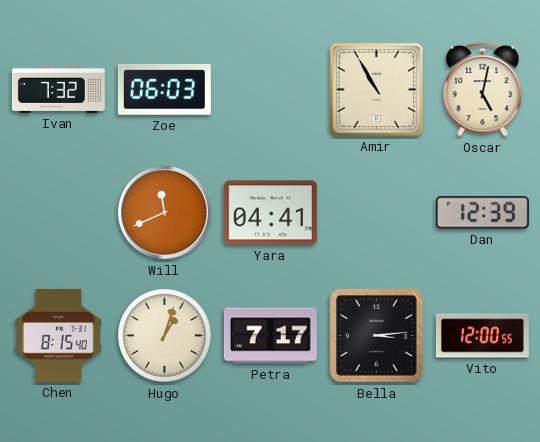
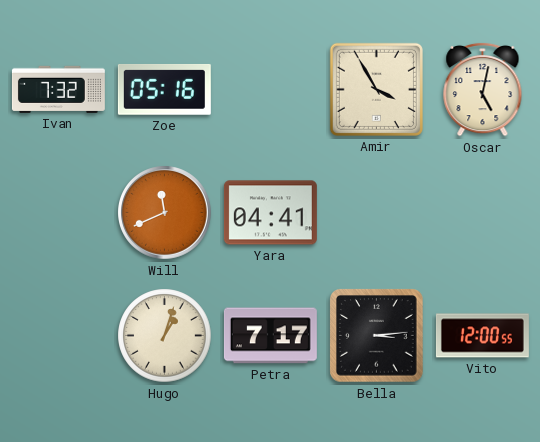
Zoe: 06:03 -> 05:16
Amir: 10:55 -> 3:55
Dan: 12:39 -> none
Chen: 8:15 -> none
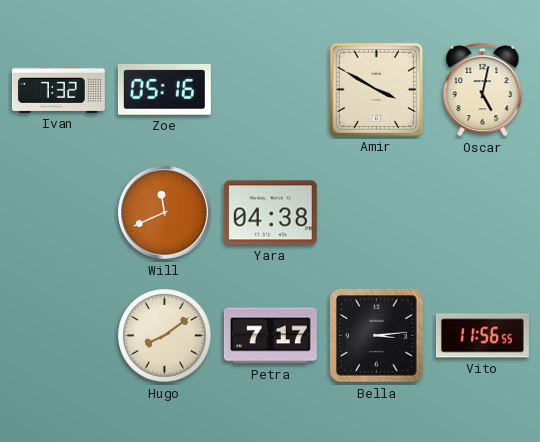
Amir: 3:55 -> 3:50
Yara: 04:41 -> 04:38
Hugo: 1:03 -> 8:09
Vito: 12:00 -> 11:56
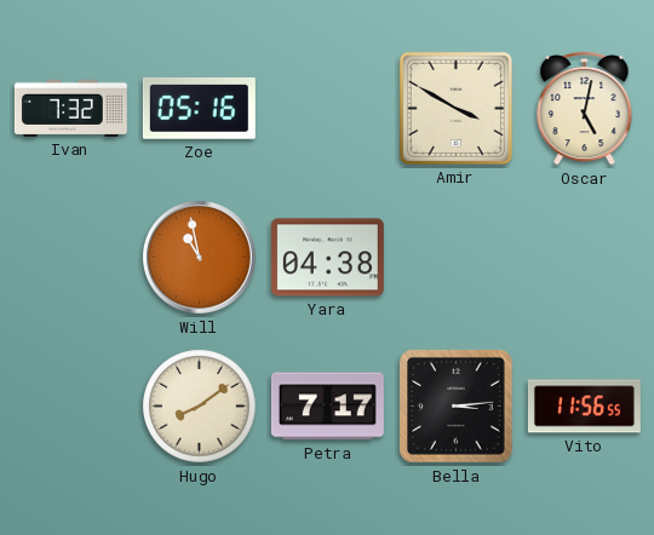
Will: 11:41 -> 10:58
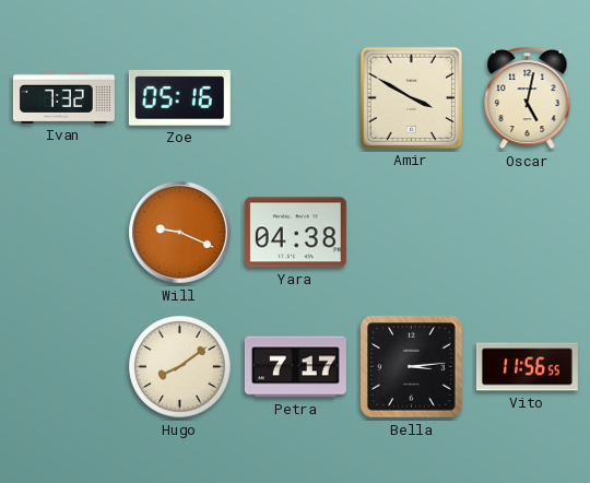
Will: 10:58 -> 9:19
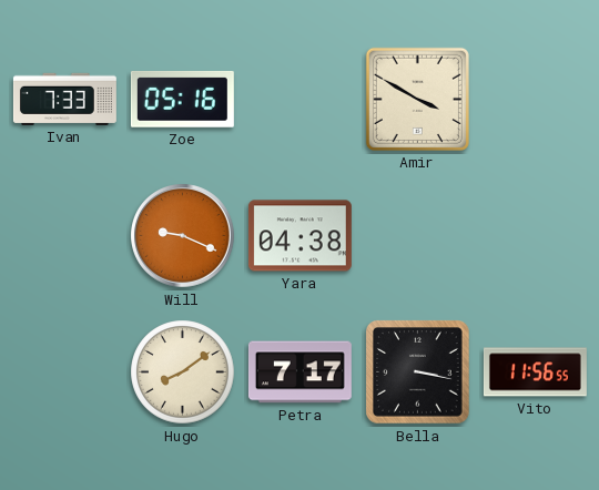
Ivan: 7:32 -> 7:33
Oscar: 5:02 -> none
Bella: 3:14 -> 3:17
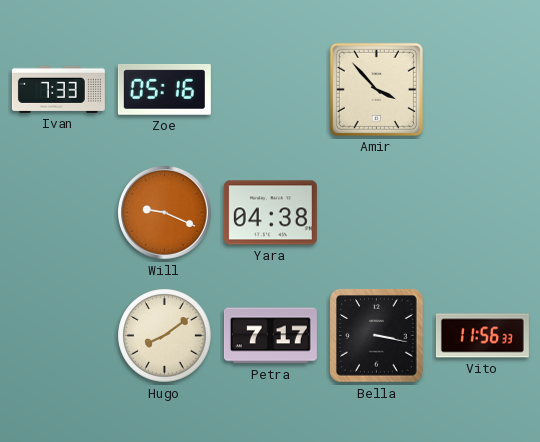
Amir: 3:50 -> 3:53
Vito: 11:56:55 -> 11:56:33
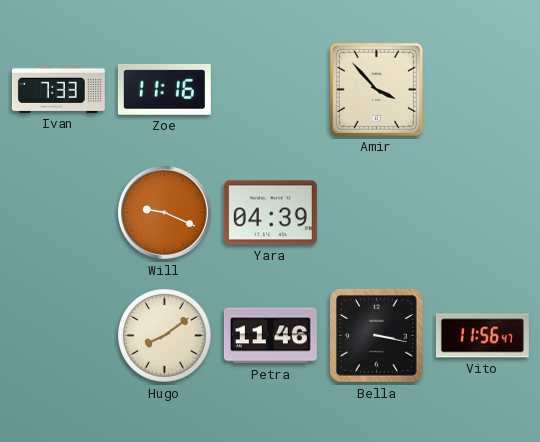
Zoe: 05:16 -> 11:16
Yara: 04:38 -> 04:39
Petra: 7:17 -> 11:46
Vito: 11:56:33 -> 11:56:47
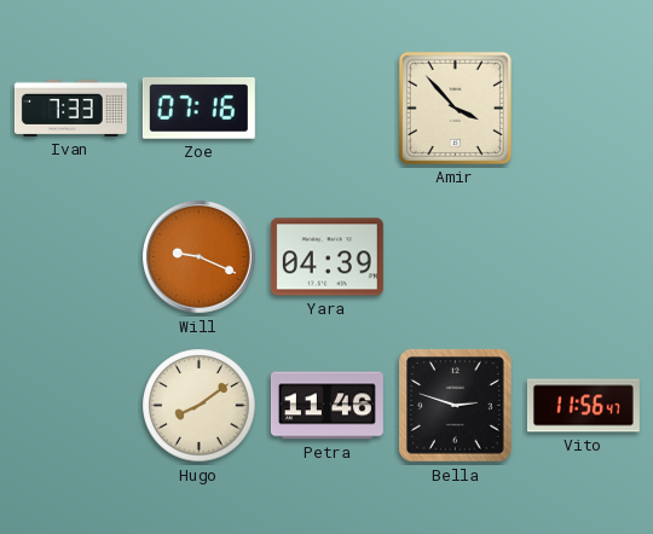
Zoe: 11:16 -> 07:16
Bella: 3:17 -> 2:48
